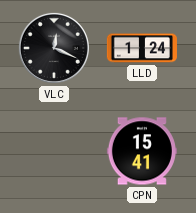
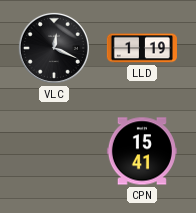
LLD: 1:24 -> 1:19
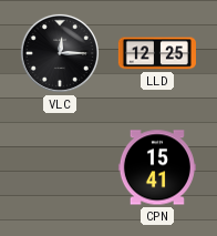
VLC: 12:19 -> 12:15
LLD: 1:19 -> 12:25
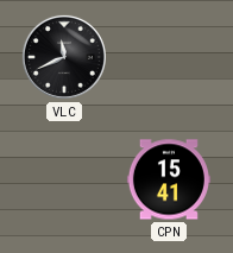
VLC: 12:15 -> 11:41
LLD: 12:25 -> none
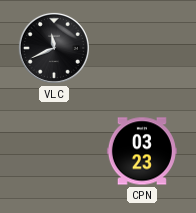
CPN: 15:41 -> 03:23
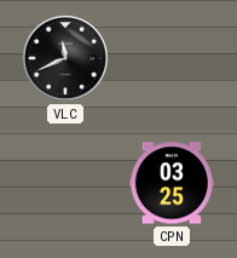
CPN: 03:23 -> 03:25
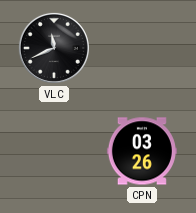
CPN: 03:25 -> 03:26
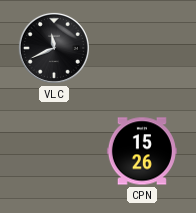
CPN: 03:26 -> 15:26
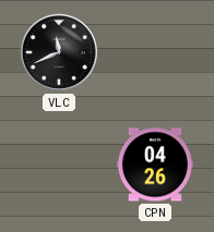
CPN: 15:26 -> 04:26
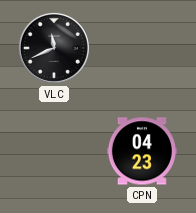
CPN: 04:26 -> 04:23
